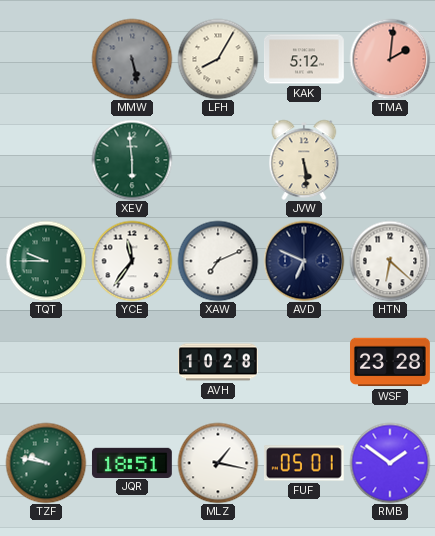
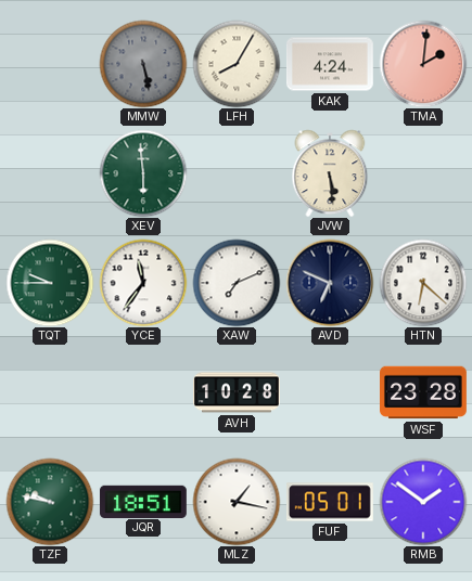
KAK: 5:12 -> 4:24
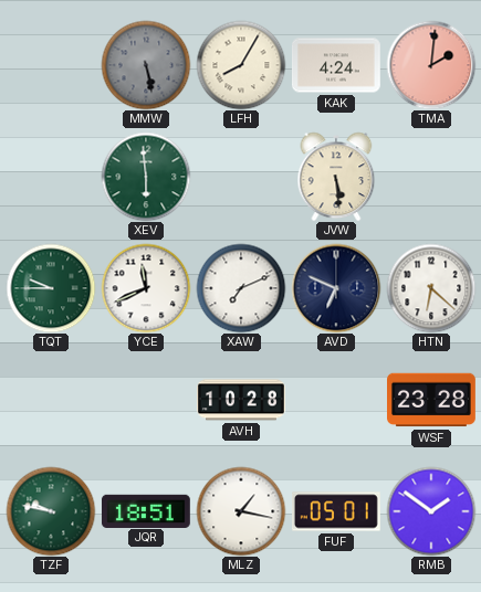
YCE: 11:36 -> 11:41
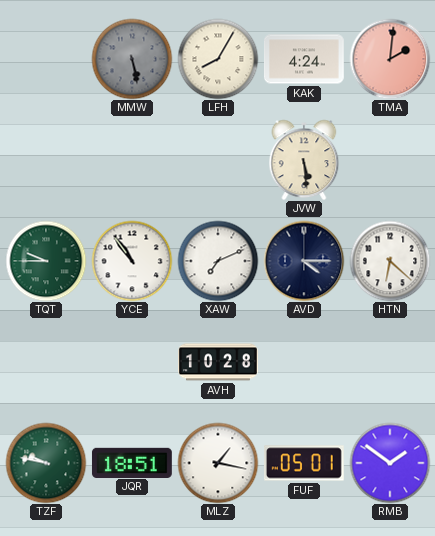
XEV: 5:59 -> none
YCE: 11:41 -> 10:54
AVD: 6:49 -> 4:15
WSF: 23:28 -> none
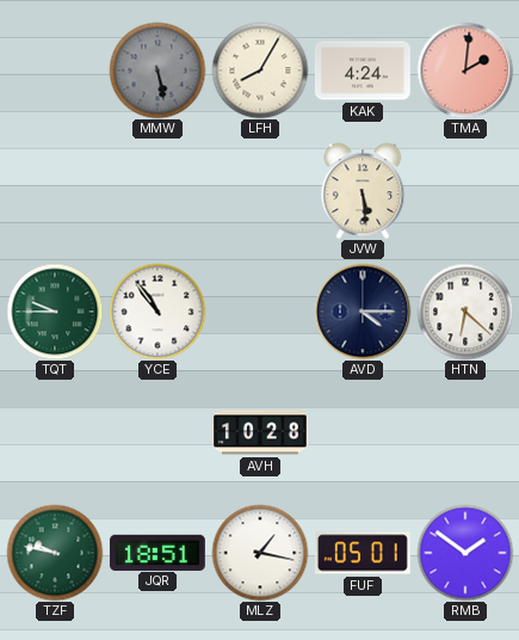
XAW: 7:11 -> none
